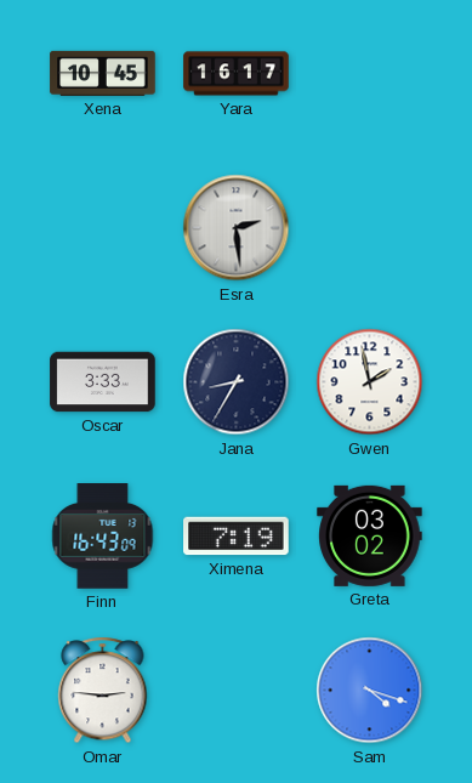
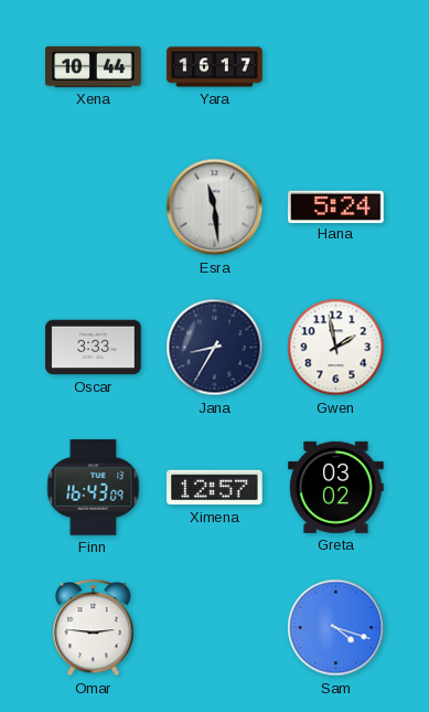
Xena: 10:45 -> 10:44
Esra: 2:29 -> 11:29
Hana: none -> 5:24
Ximena: 7:19 -> 12:57
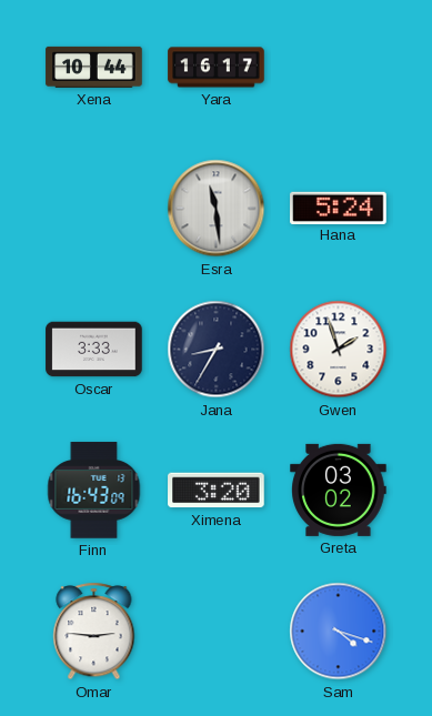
Gwen: 1:58 -> 1:57
Ximena: 12:57 -> 3:20
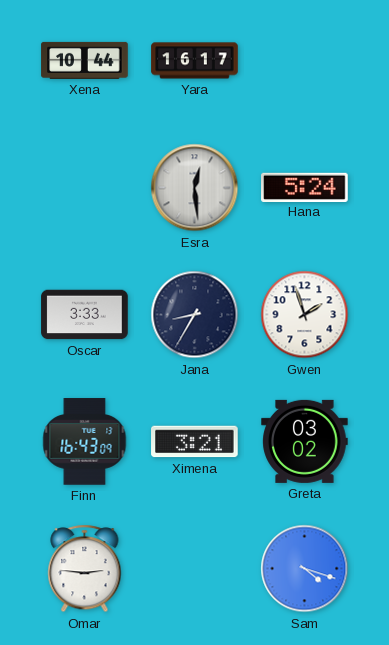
Esra: 11:29 -> 12:29
Ximena: 3:20 -> 3:21
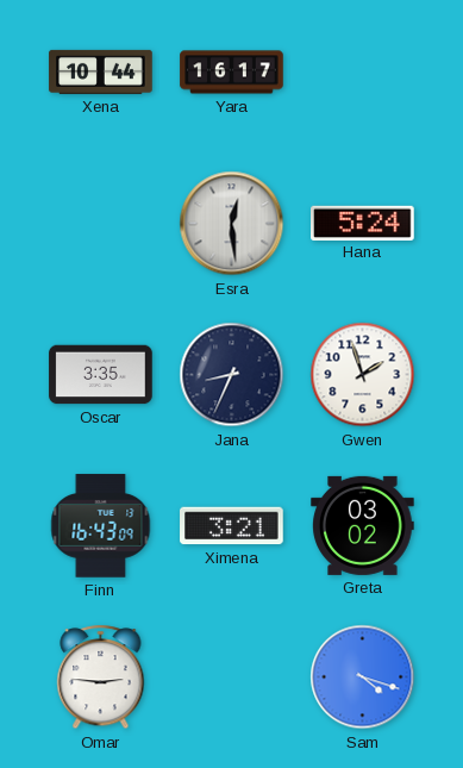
Oscar: 3:33 -> 3:35
Jana: 8:35 -> 8:34
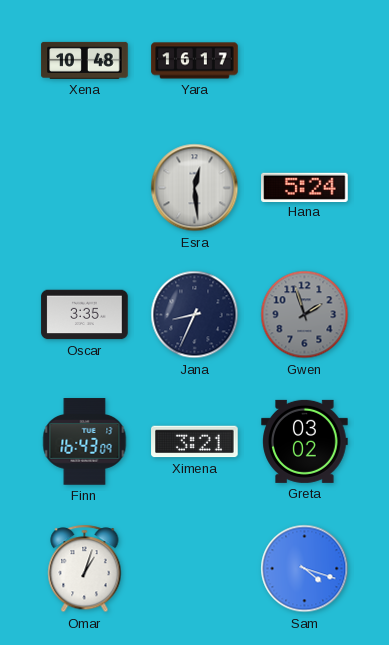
Xena: 10:44 -> 10:48
Gwen dial: white -> grey
Omar: 2:46 -> 1:03
